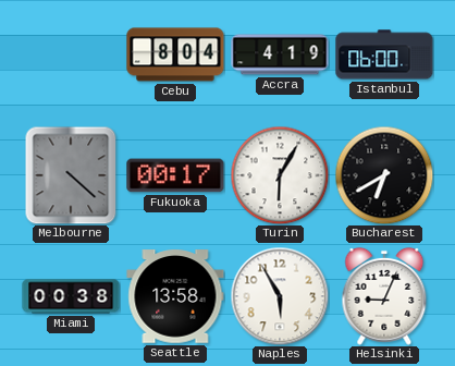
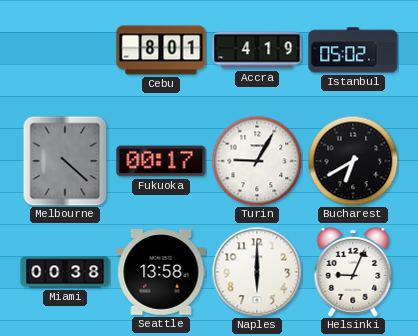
Cebu: 8:04 -> 8:01
Istanbul: 06:00 -> 05:02
Turin: 6:05 -> 9:05
Naples: 5:55 -> 6:00
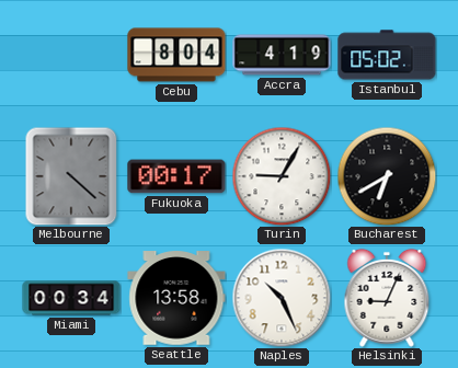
Cebu: 8:01 -> 8:04
Miami: 00:38 -> 00:34
Naples: 6:00 -> 10:26
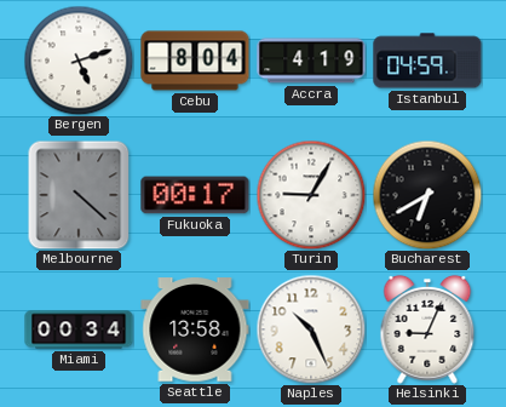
Bergen: none -> 5:12
Istanbul: 05:02 -> 04:59
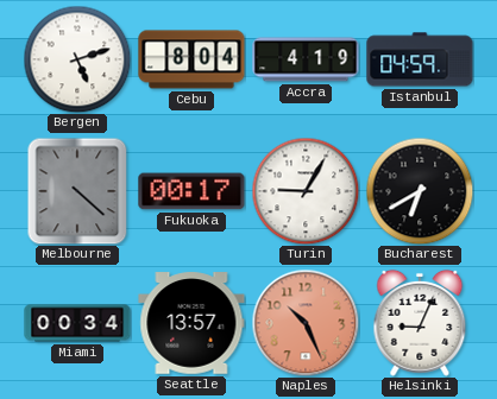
Seattle: 13:58 -> 13:57
Naples dial: white -> salmon
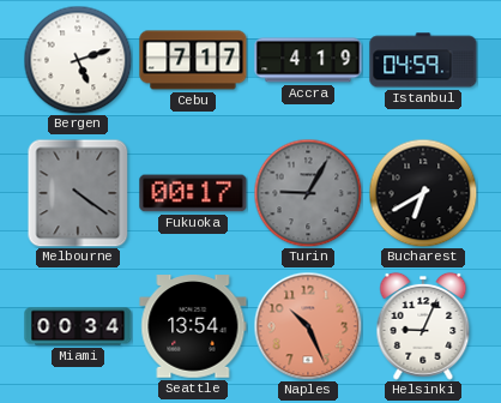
Cebu: 8:04 -> 7:17
Melbourne: 4:22 -> 4:21
Turin dial: white -> grey
Seattle: 13:57 -> 13:54
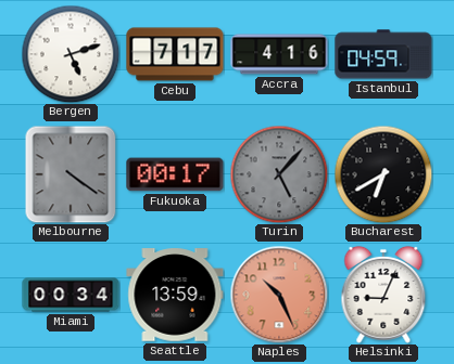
Accra: 4:19 -> 4:16
Turin: 9:05 -> 5:07
Seattle: 13:54 -> 13:59
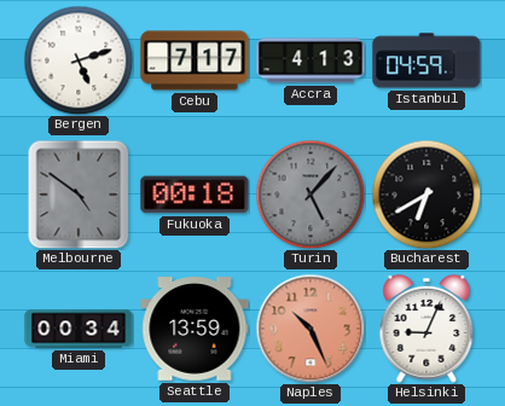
Accra: 4:16 -> 4:13
Melbourne: 4:21 -> 4:51
Fukuoka: 00:17 -> 00:18
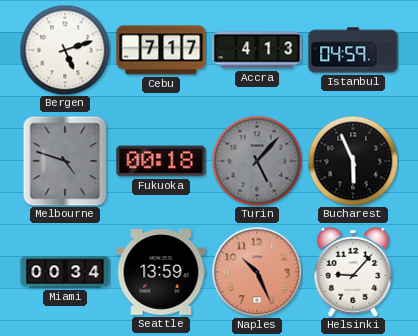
Melbourne: 4:51 -> 4:48
Bucharest: 6:40 -> 5:56
Helsinki: 9:04 -> 9:07
